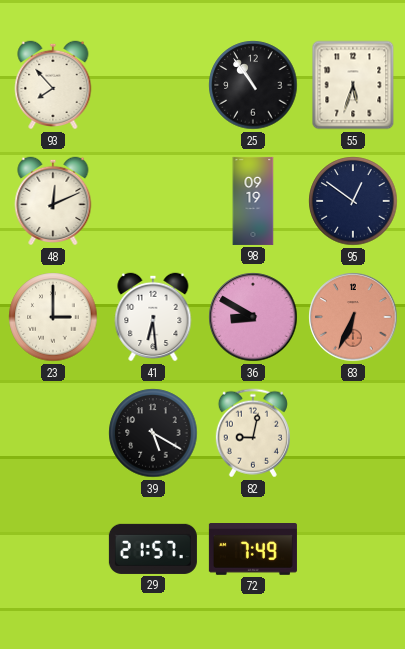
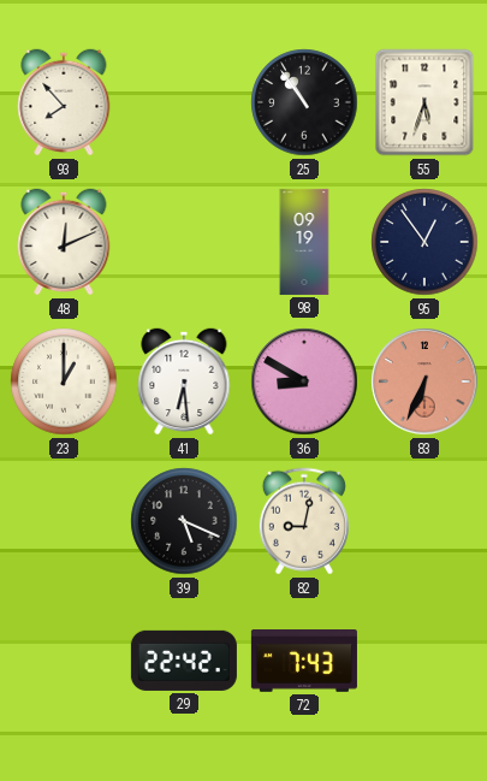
95: 12:51 -> 12:54
23: 3:00 -> 1:00
39: 5:20 -> 5:19
29: 21:57 -> 22:42
72: 7:49 -> 7:43
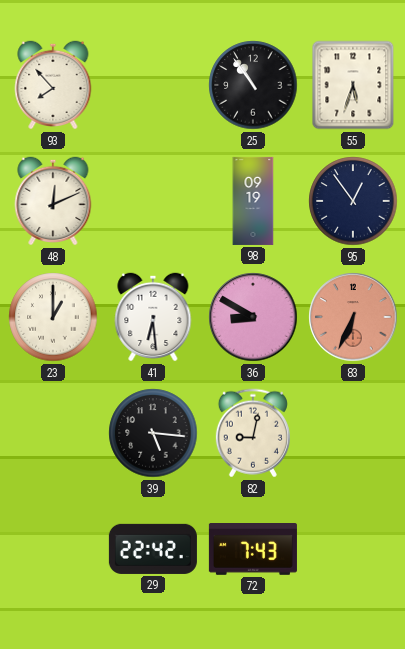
39: 5:19 -> 5:16
